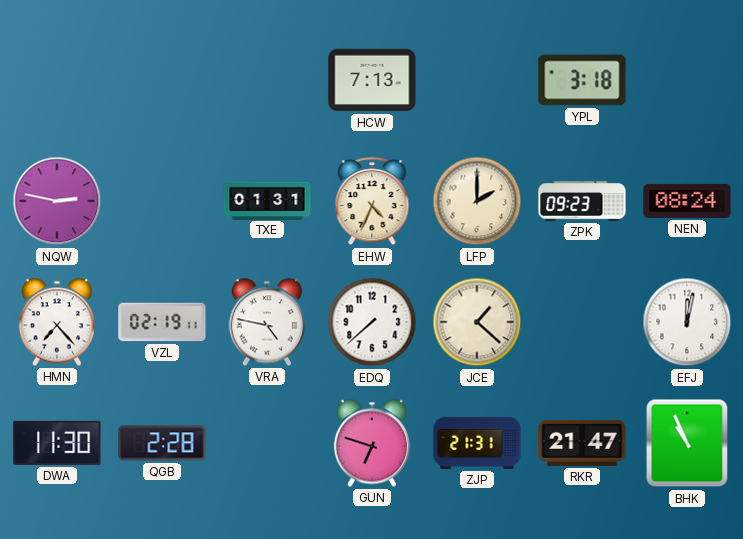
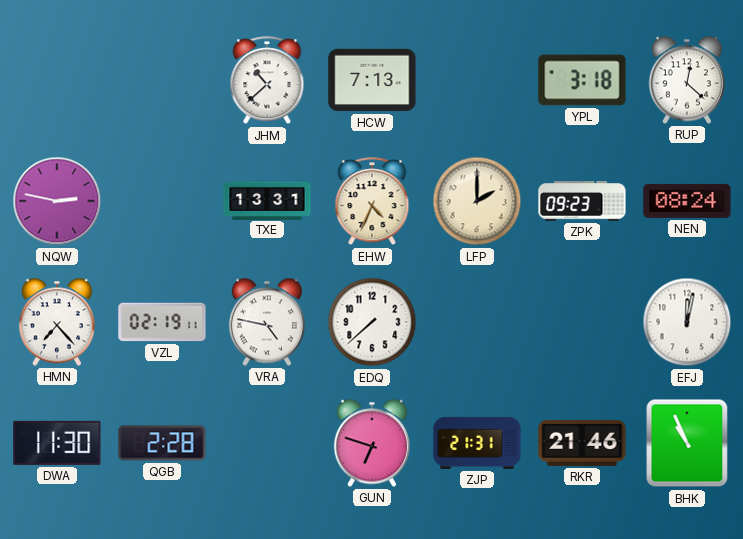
JHM: none -> 10:38
RUP: none -> 12:22
TXE: 01:31 -> 13:31
JCE: 1:22 -> none
RKR: 21:47 -> 21:46
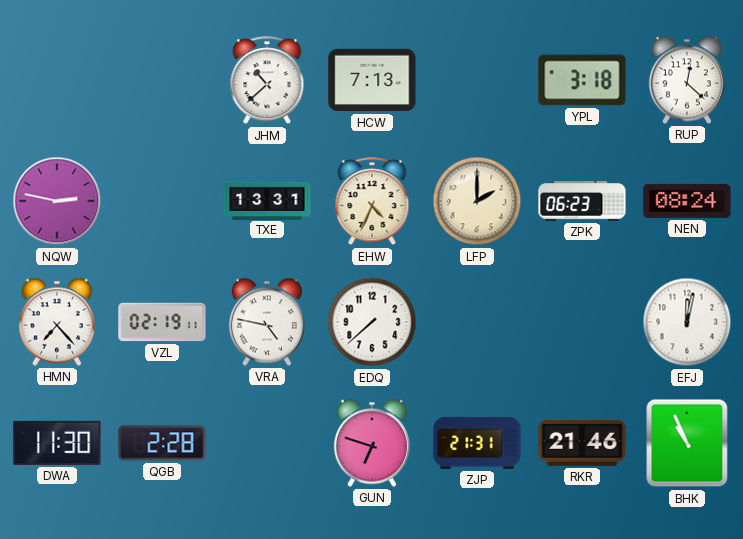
ZPK: 09:23 -> 06:23
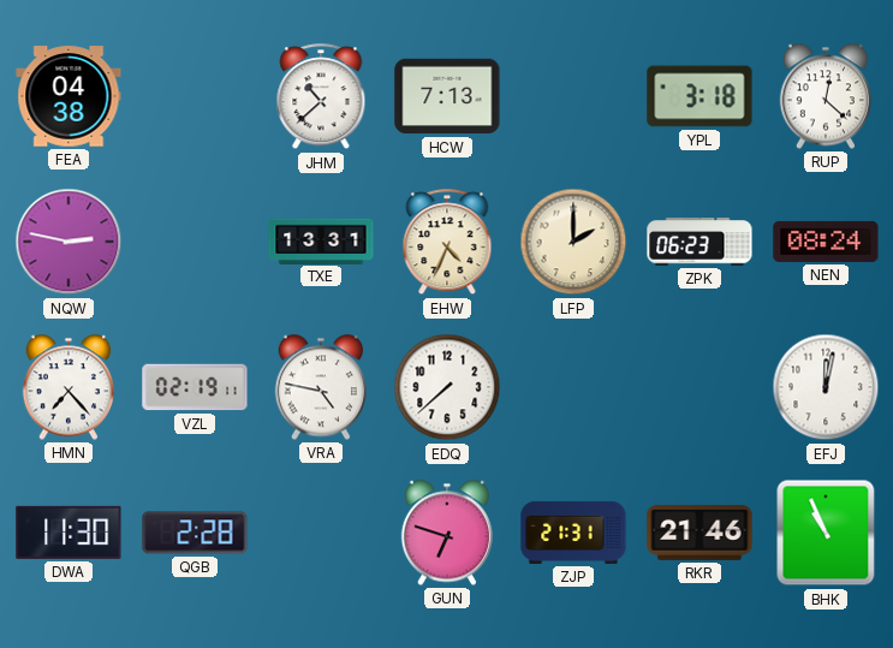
FEA: none -> 04:38
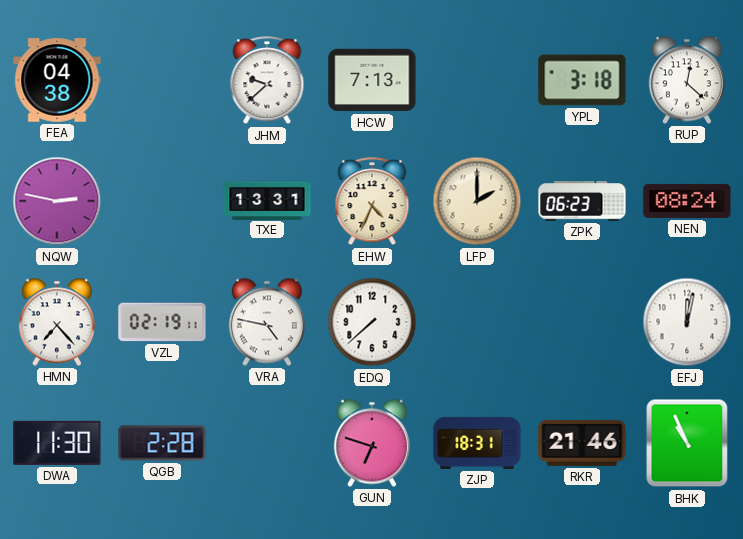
JHM: 10:38 -> 9:38
ZJP: 21:31 -> 18:31
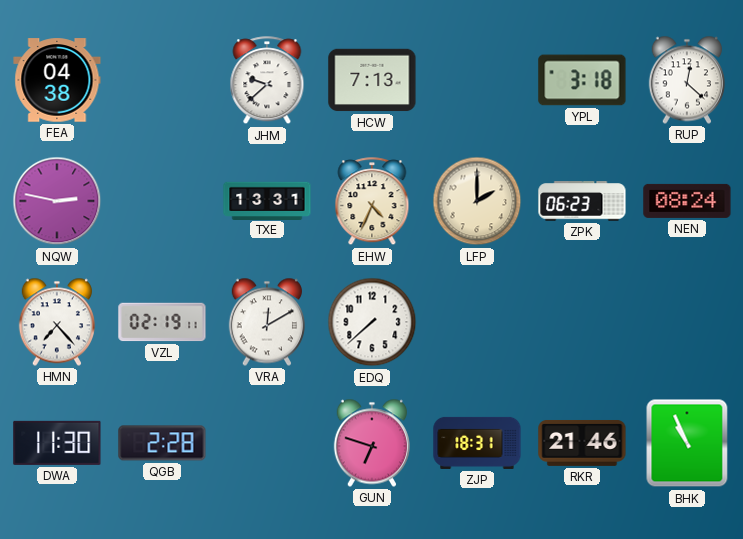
VRA: 4:47 -> 12:10
EFJ: 12:02 -> none
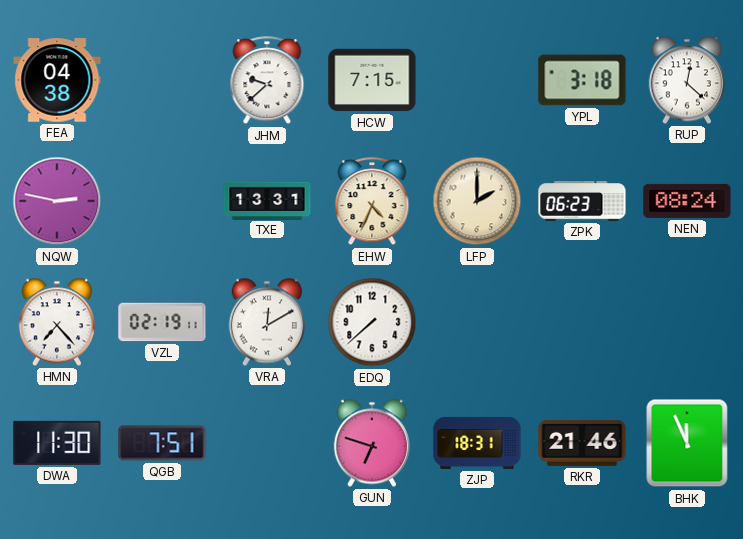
HCW: 7:13 -> 7:15
QGB: 2:28 -> 7:51
BHK: 10:56 -> 11:56
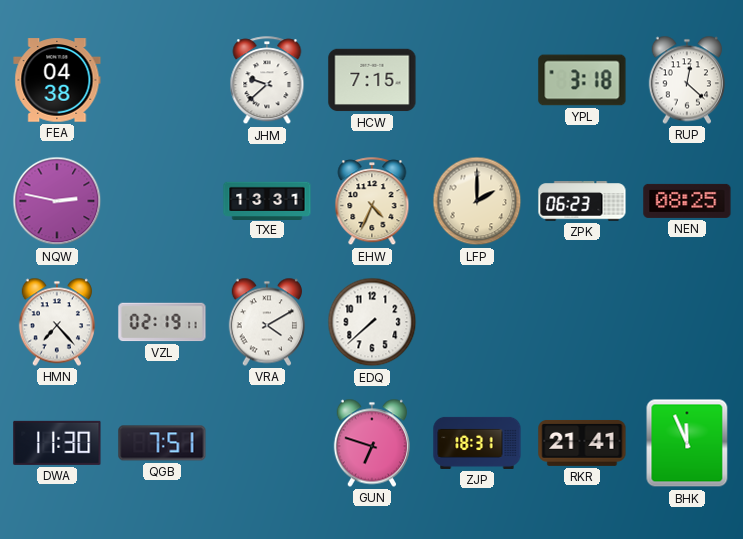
NEN: 08:24 -> 08:25
VRA: 12:10 -> 4:10
RKR: 21:46 -> 21:41
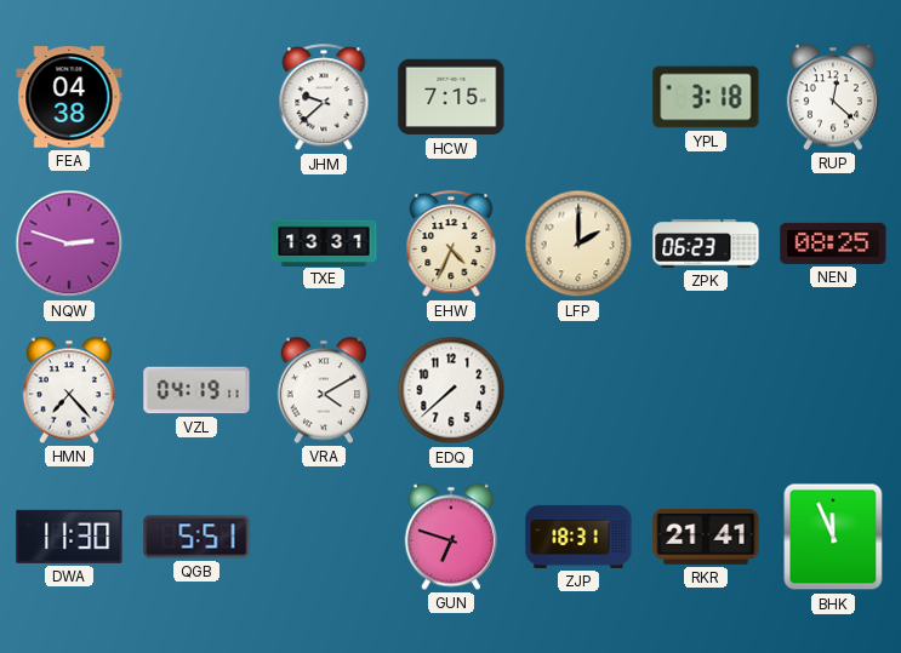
NQW: 2:47 -> 2:48
VZL: 02:19 -> 04:19
QGB: 7:51 -> 5:51
